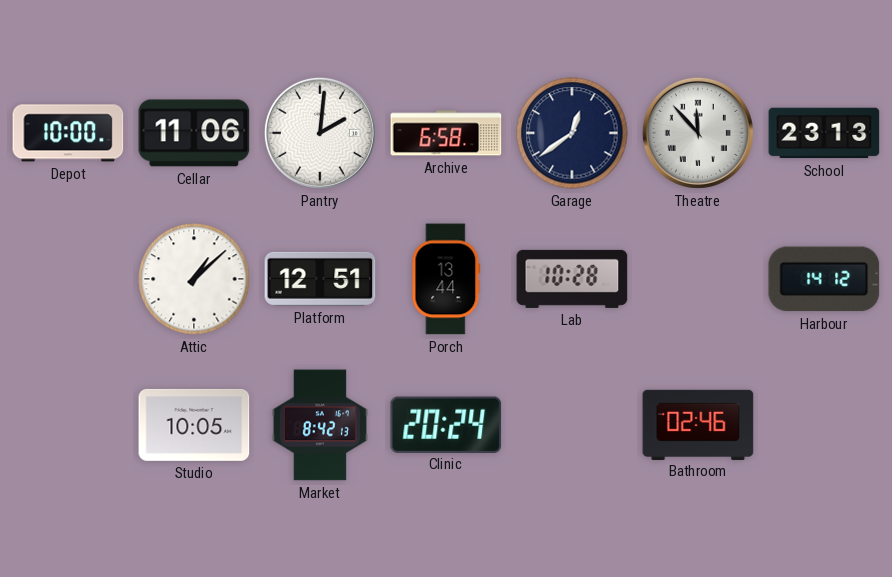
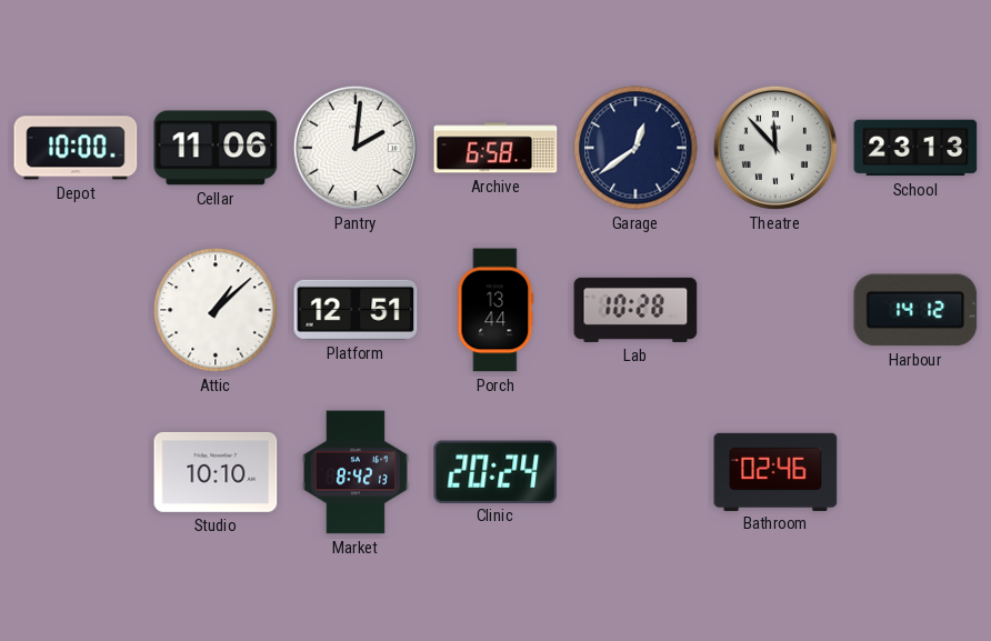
Studio: 10:05 -> 10:10
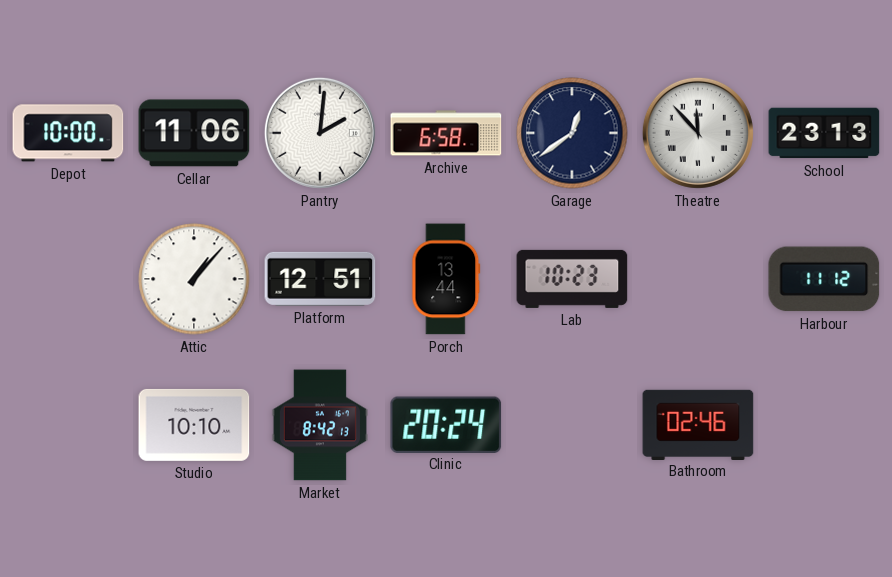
Attic: 1:08 -> 1:07
Lab: 10:28 -> 10:23
Harbour: 14:12 -> 11:12
